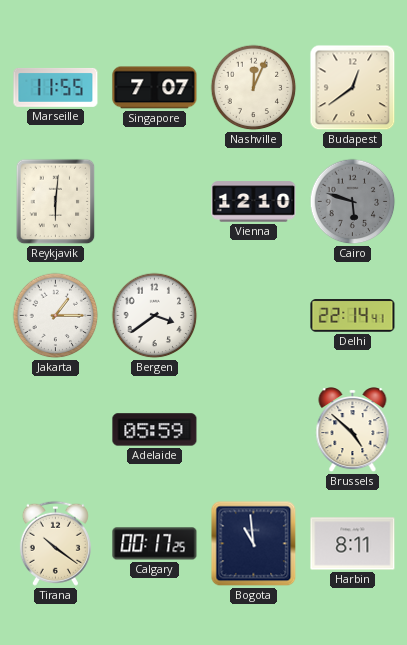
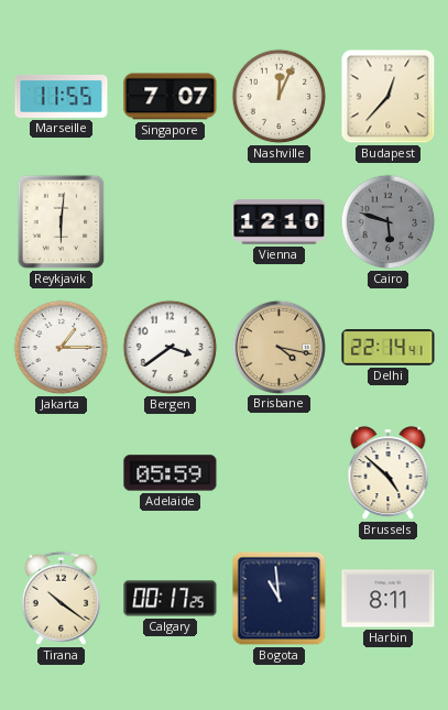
Budapest: 12:39 -> 12:37
Brisbane: none -> 4:17
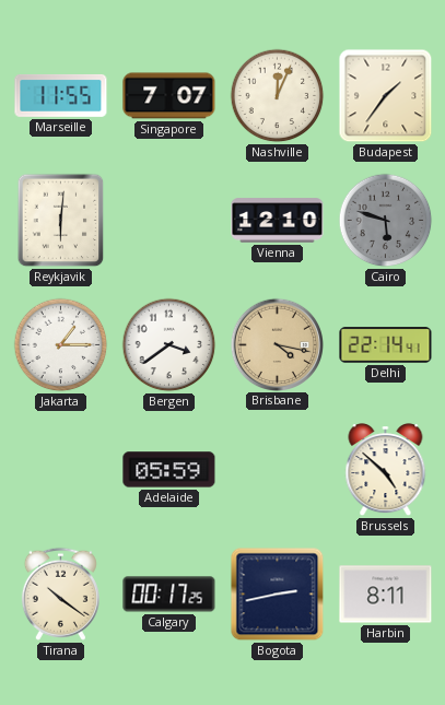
Budapest: 12:37 -> 1:36
Bogota: 10:59 -> 2:43
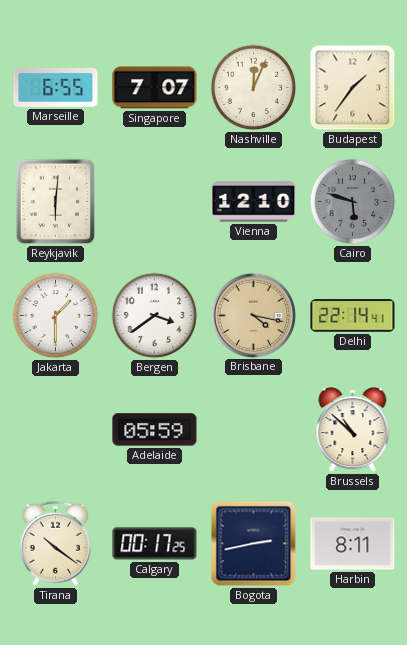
Marseille: 11:55 -> 6:55
Jakarta: 1:15 -> 1:30
Brussels: 4:52 -> 10:52
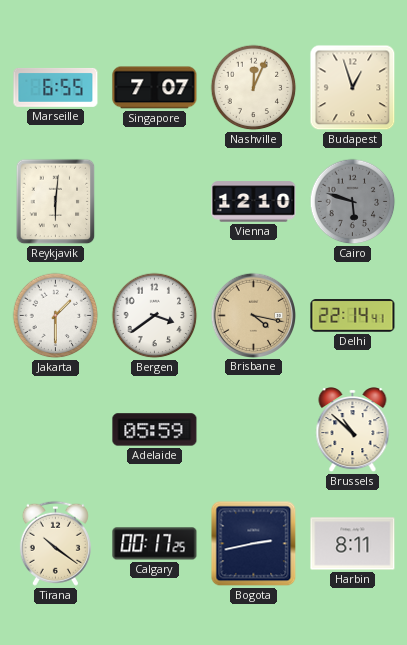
Budapest: 1:36 -> 12:57
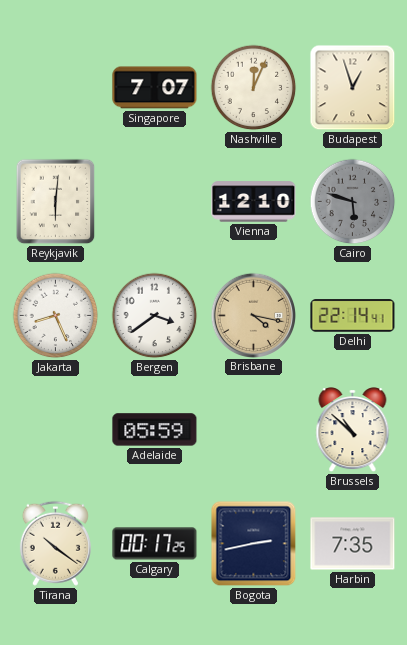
Marseille: 6:55 -> none
Jakarta: 1:30 -> 8:26
Harbin: 8:11 -> 7:35
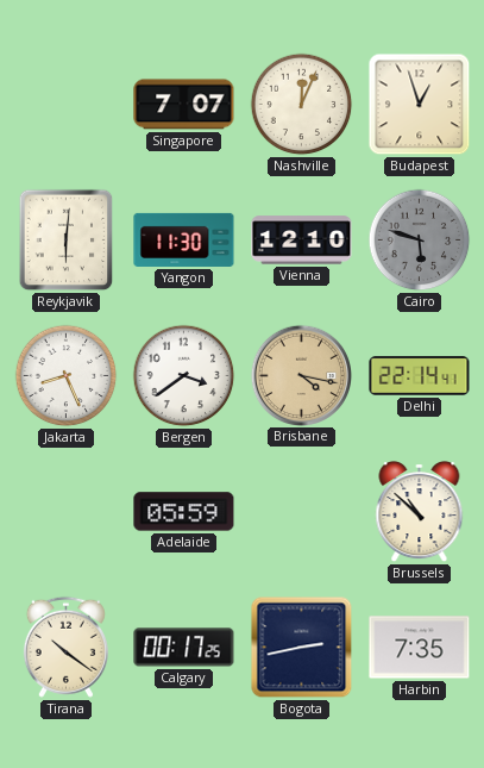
Yangon: none -> 11:30
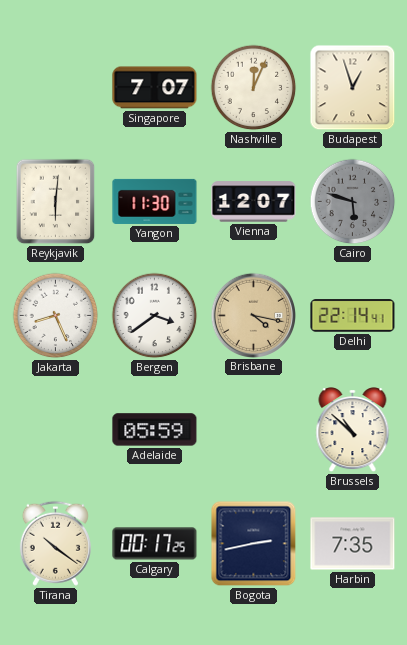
Vienna: 12:10 -> 12:07
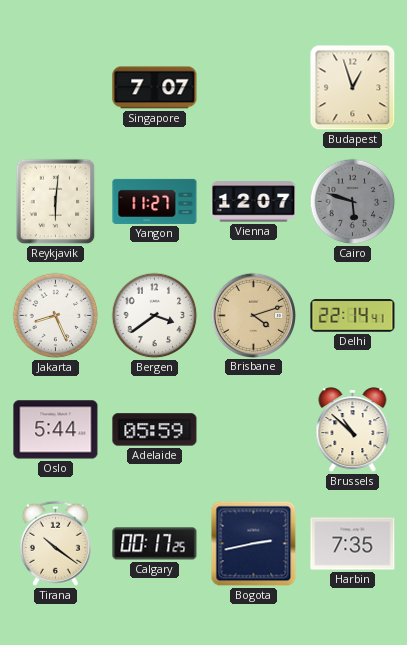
Nashville: 12:04 -> none
Yangon: 11:30 -> 11:27
Brisbane: 4:17 -> 4:12
Oslo: none -> 5:44
